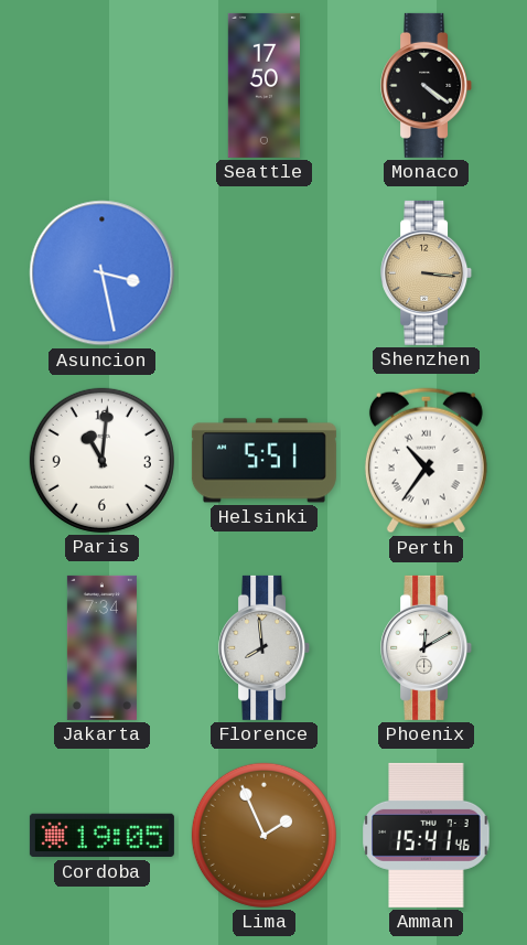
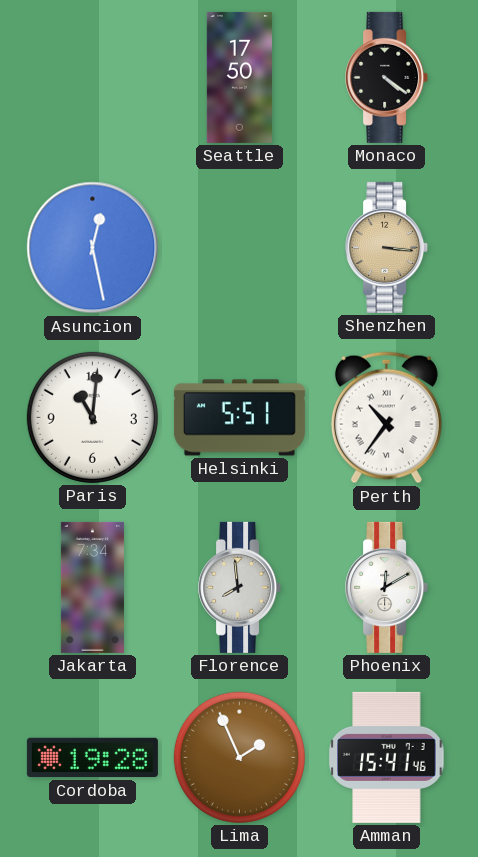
Asuncion: 3:28 -> 12:28
Cordoba: 19:05 -> 19:28
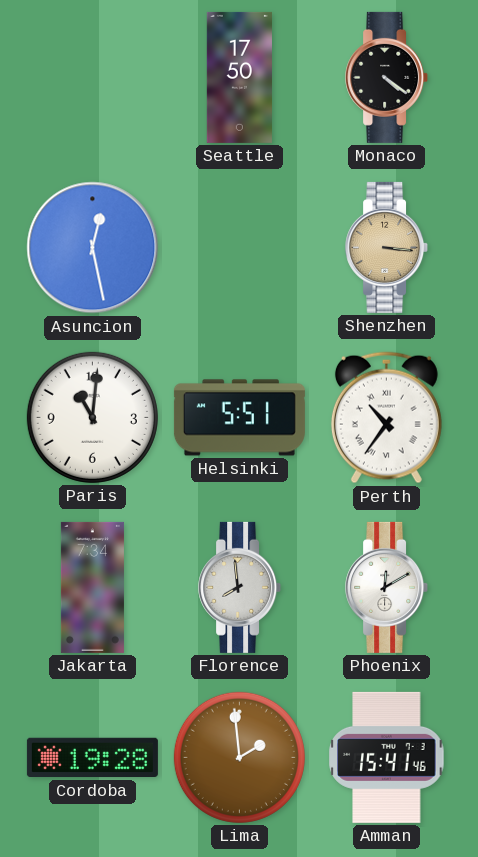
Lima: 1:56 -> 1:59
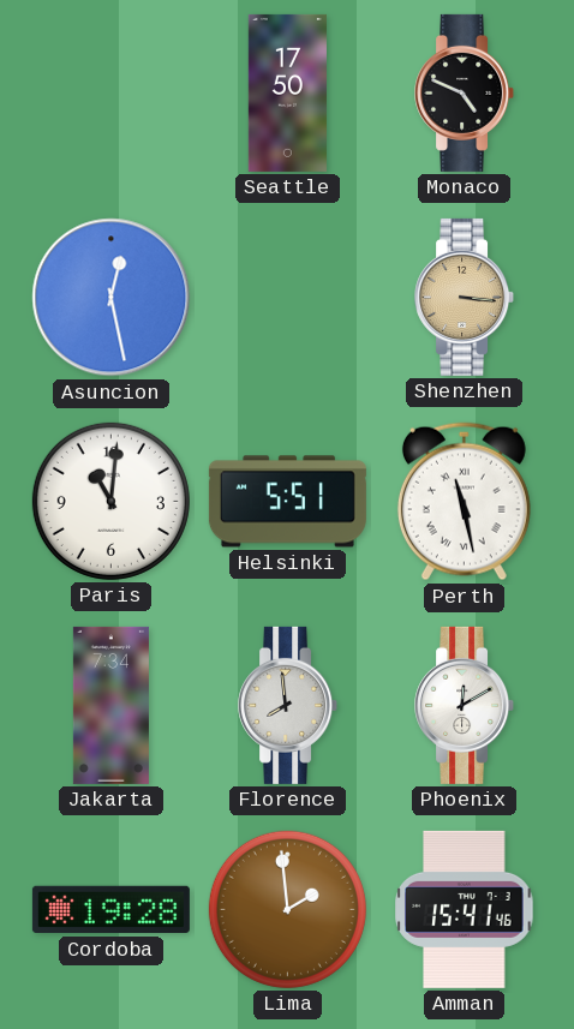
Monaco: 4:21 -> 4:49
Perth: 10:36 -> 11:28
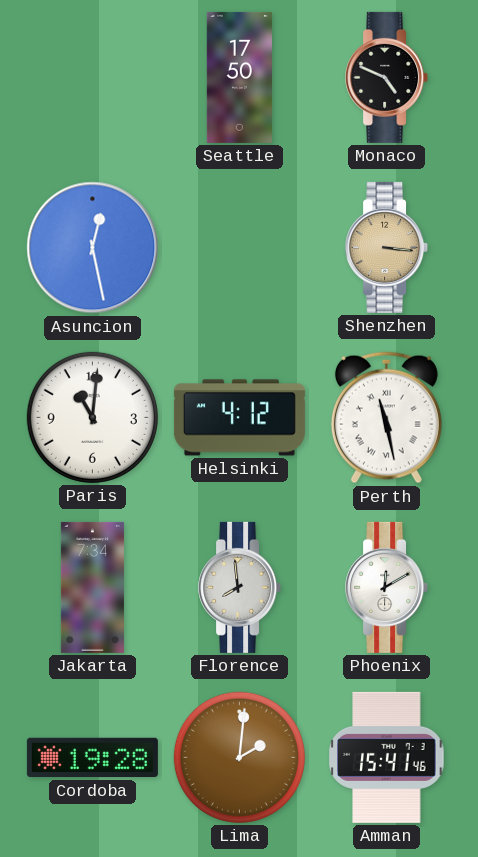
Helsinki: 5:51 -> 4:12
Lima: 1:59 -> 2:01
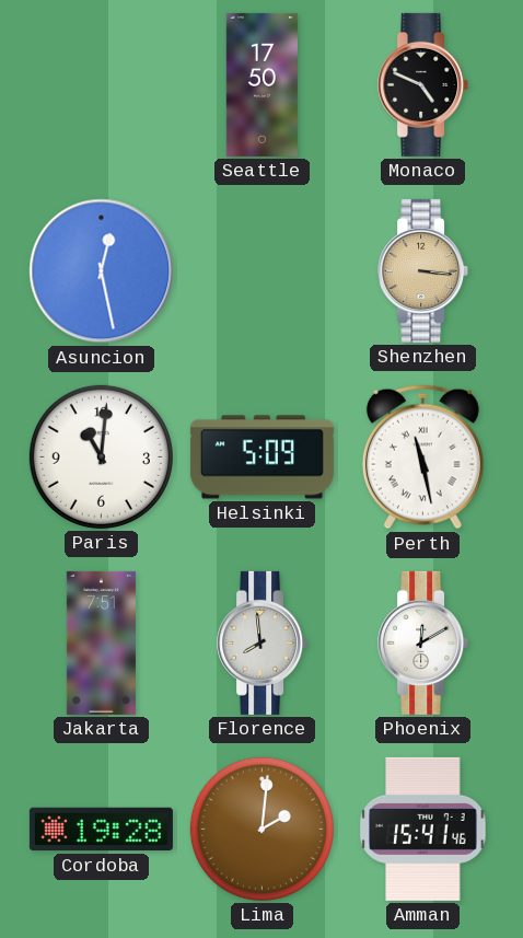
Helsinki: 4:12 -> 5:09
Jakarta: 7:34 -> 7:51
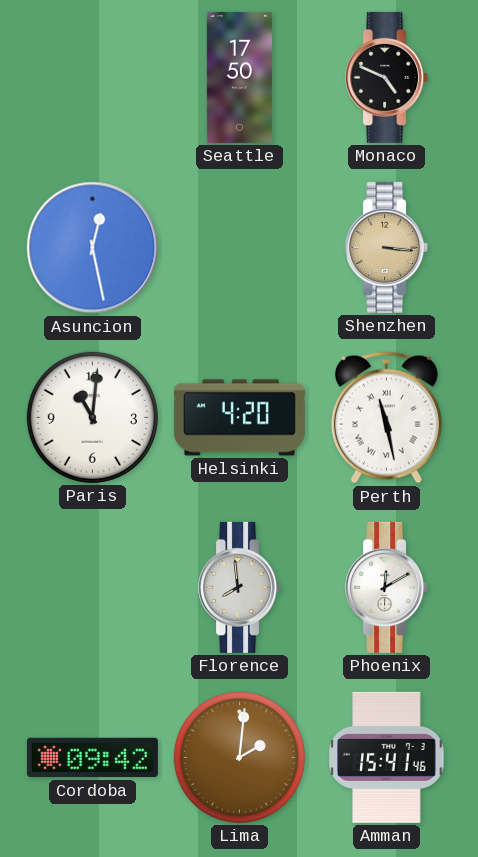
Helsinki: 5:09 -> 4:20
Jakarta: 7:51 -> none
Cordoba: 19:28 -> 09:42
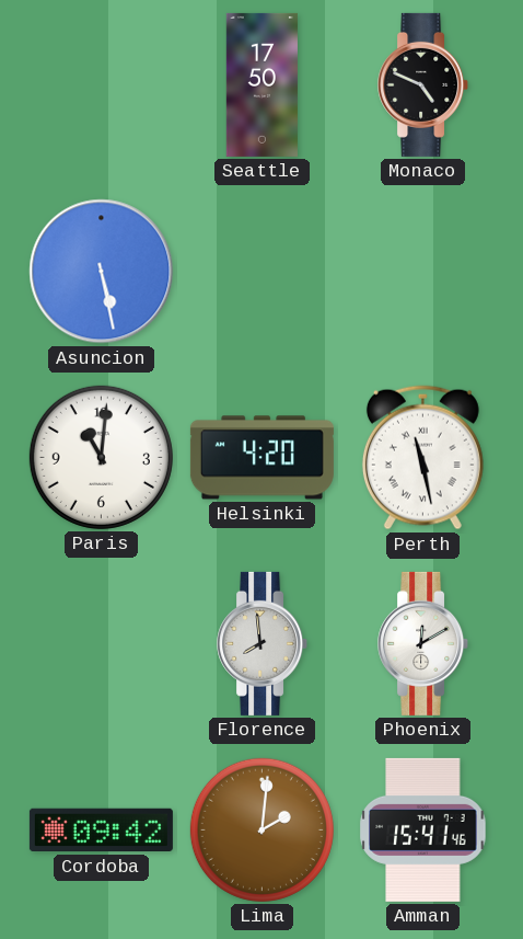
Asuncion: 12:28 -> 5:28
Shenzhen: 3:16 -> none
